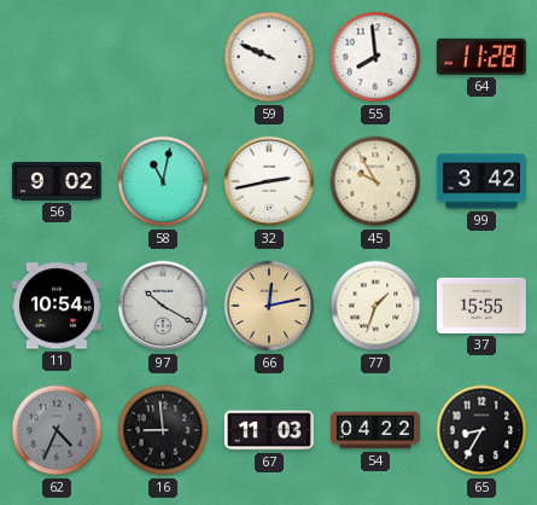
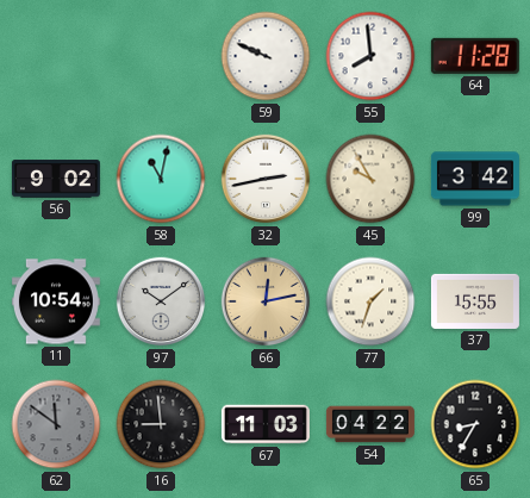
97: 10:20 -> 10:09
62: 4:34 -> 11:51
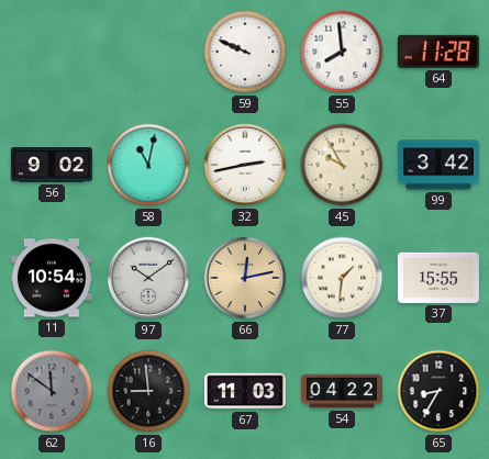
77: 1:33 -> 1:31
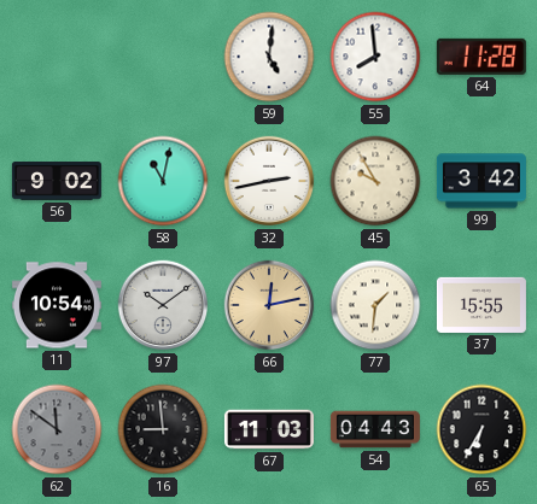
59: 9:49 -> 5:01
54: 04:22 -> 04:43
65: 8:35 -> 6:35
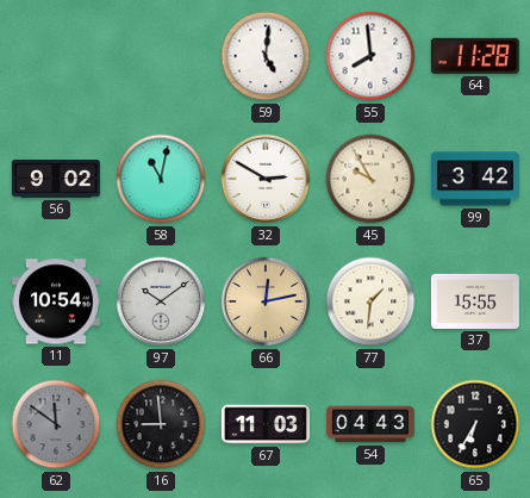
32: 2:43 -> 2:50
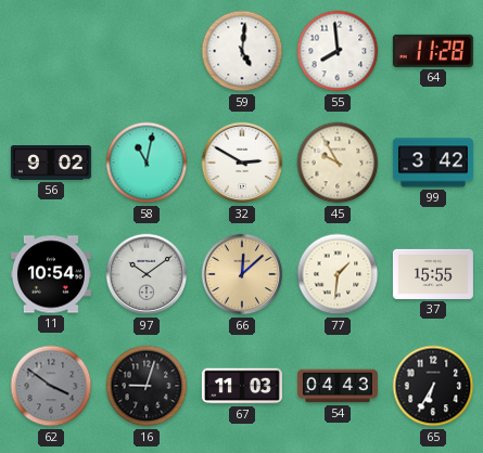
66: 12:13 -> 12:08
62: 11:51 -> 3:51
16: 8:59 -> 9:03
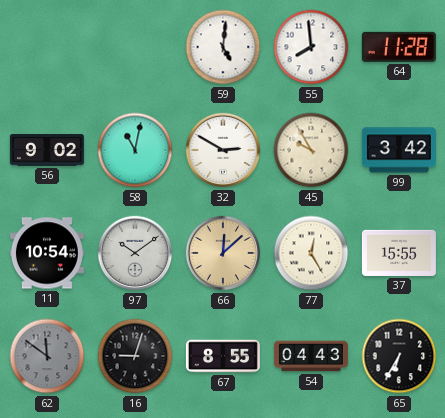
77: 1:31 -> 12:25
62: 3:51 -> 11:51
67: 11:03 -> 8:55
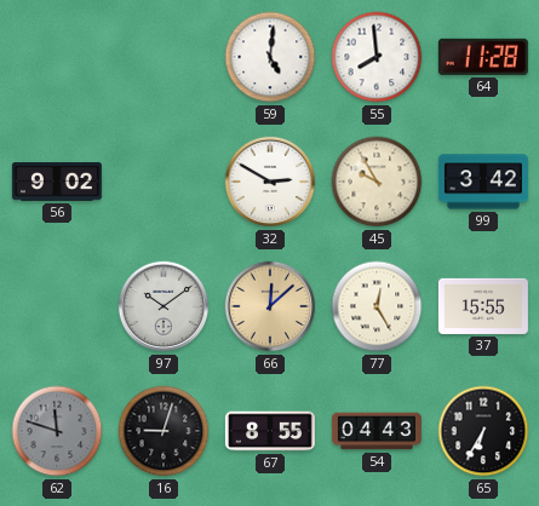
58: 11:02 -> none
11: 10:54 -> none
62: 11:51 -> 11:48
